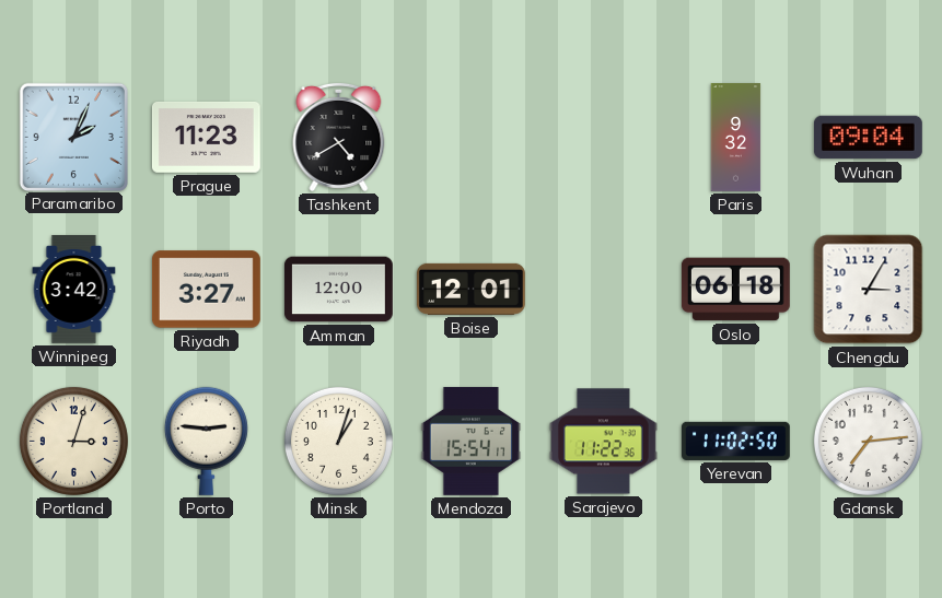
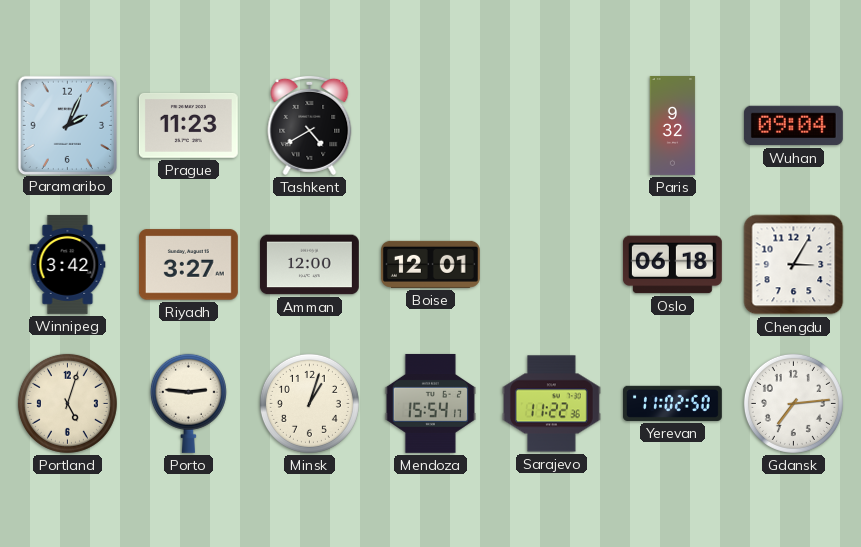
Portland: 3:03 -> 5:03
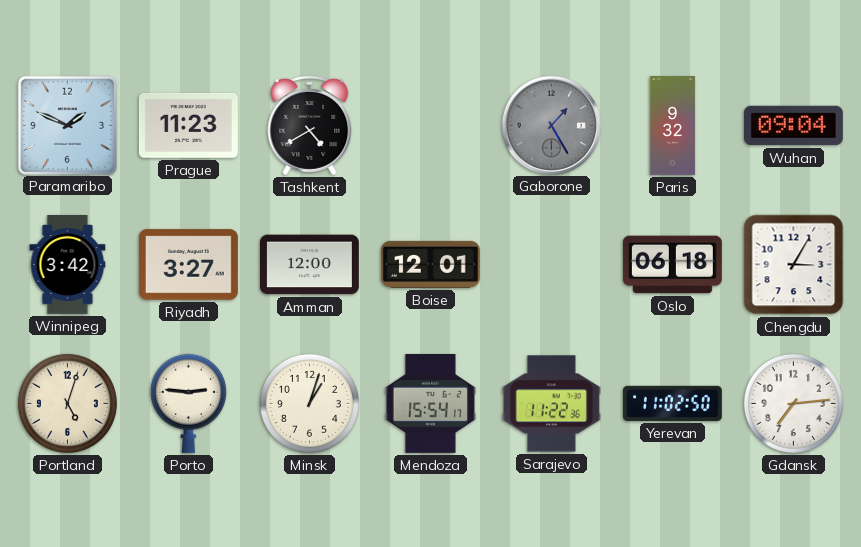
Paramaribo: 2:04 -> 1:49
Gaborone: none -> 1:25
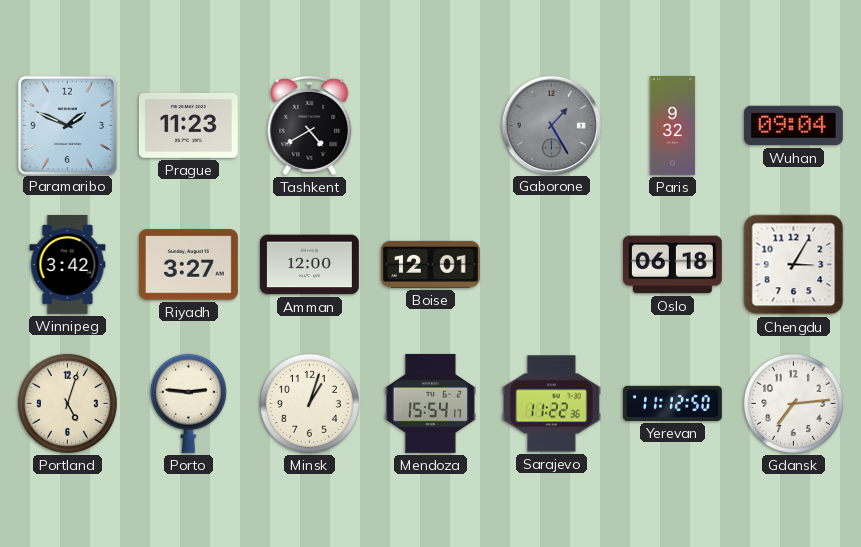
Yerevan: 11:02 -> 11:12
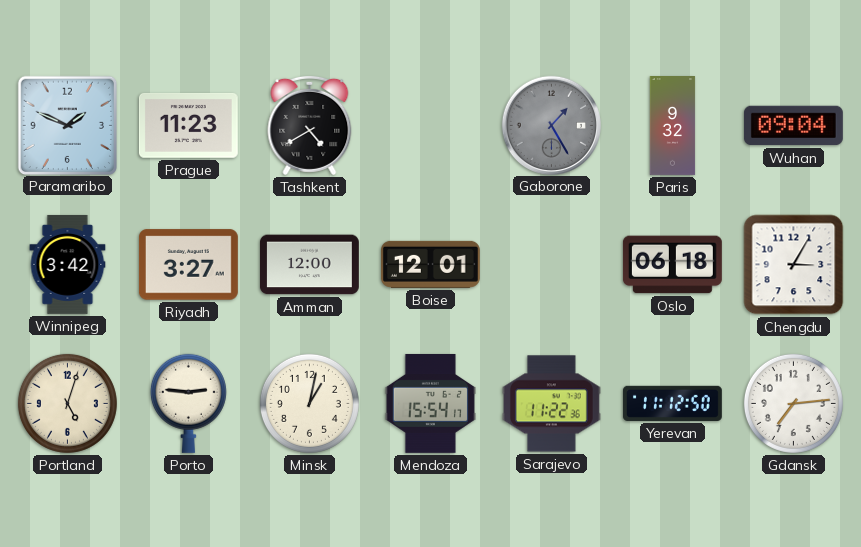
Minsk: 1:03 -> 1:02
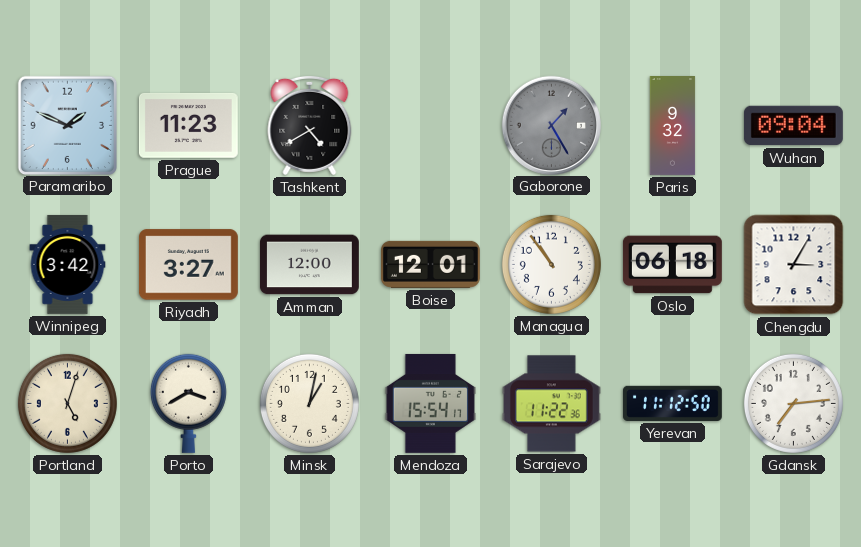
Managua: none -> 10:54
Porto: 2:46 -> 3:40
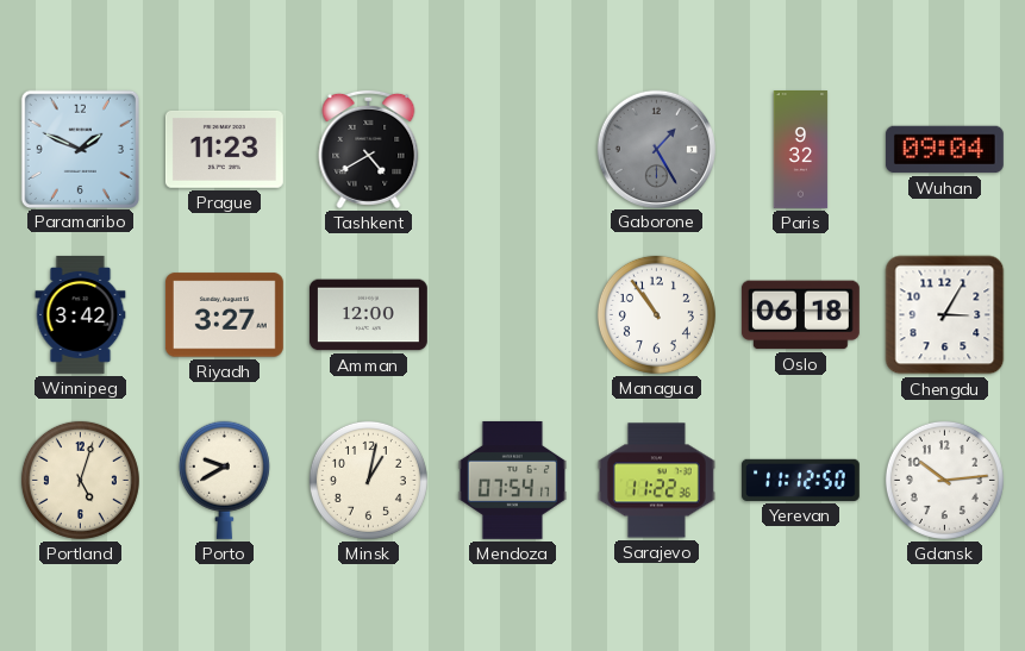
Boise: 12:01 -> none
Porto: 3:40 -> 9:40
Mendoza: 15:54 -> 07:54
Gdansk: 7:14 -> 10:14
